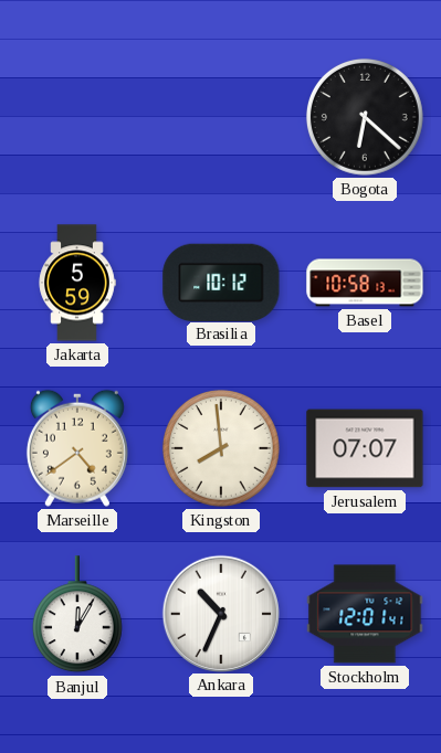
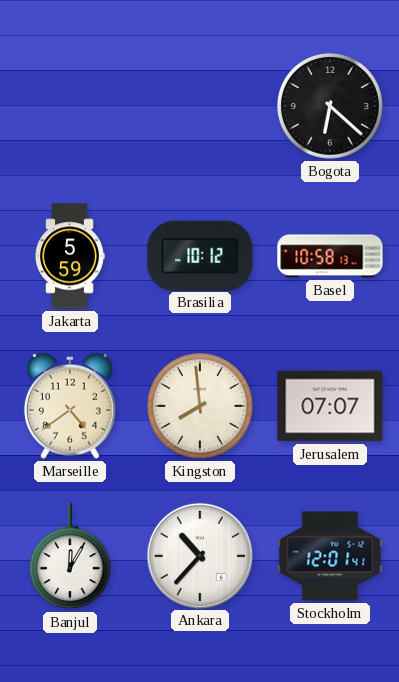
Ankara: 10:34 -> 10:37
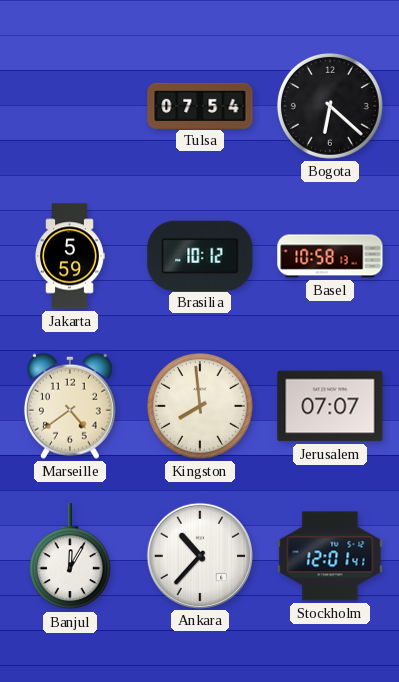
Tulsa: none -> 07:54
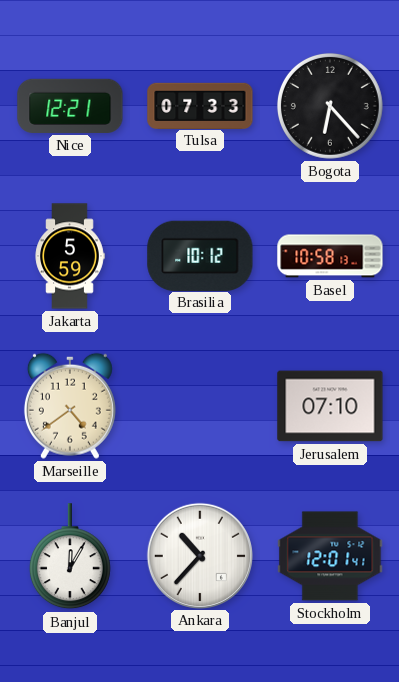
Nice: none -> 12:21
Tulsa: 07:54 -> 07:33
Bogota: 6:22 -> 6:23
Kingston: 7:59 -> none
Jerusalem: 07:07 -> 07:10
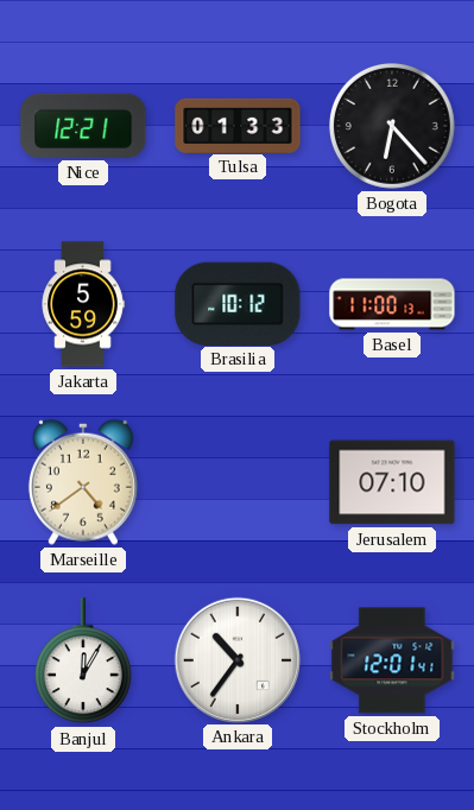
Tulsa: 07:33 -> 01:33
Basel: 10:58 -> 11:00
Ankara: 10:37 -> 10:36
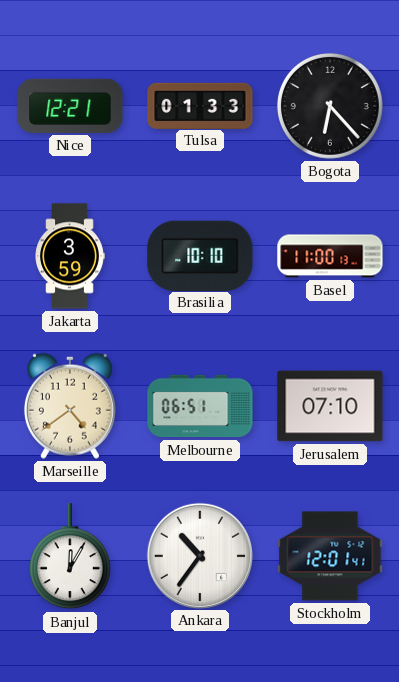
Jakarta: 5:59 -> 3:59
Brasilia: 10:12 -> 10:10
Melbourne: none -> 06:51
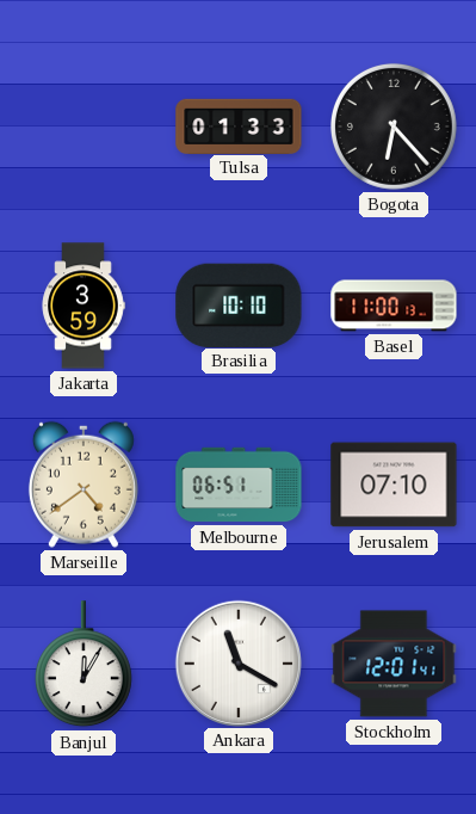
Nice: 12:21 -> none
Ankara: 10:36 -> 11:20
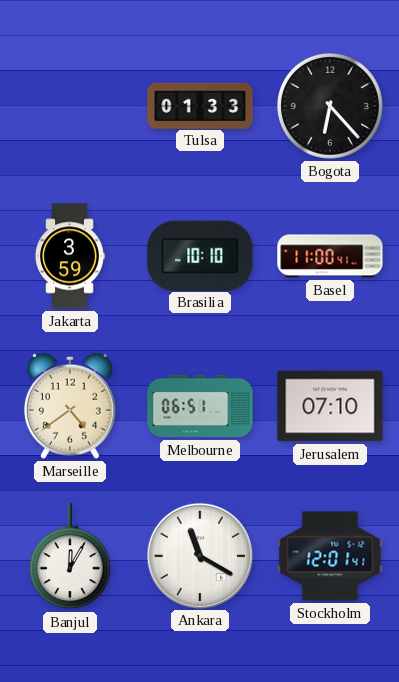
Basel: 11:00:13 -> 11:00:41
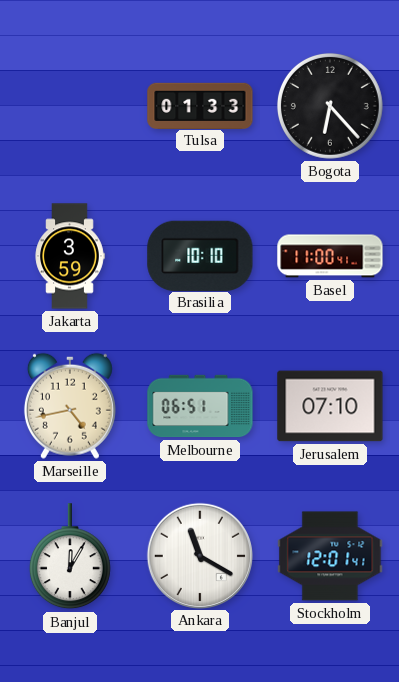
Marseille: 4:39 -> 4:43
